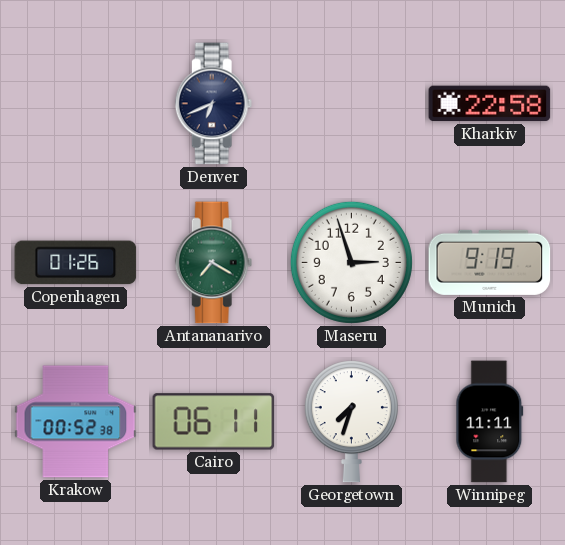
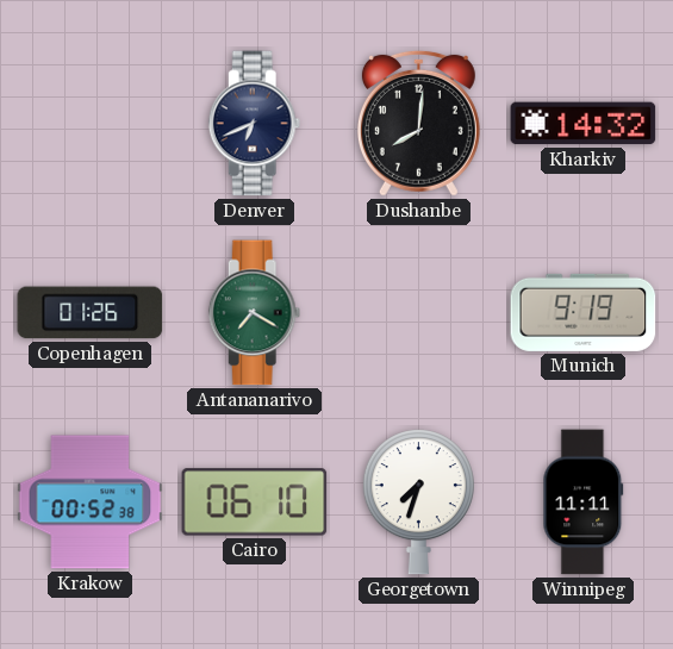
Dushanbe: none -> 8:01
Kharkiv: 22:58 -> 14:32
Maseru: 2:57 -> none
Cairo: 06:11 -> 06:10
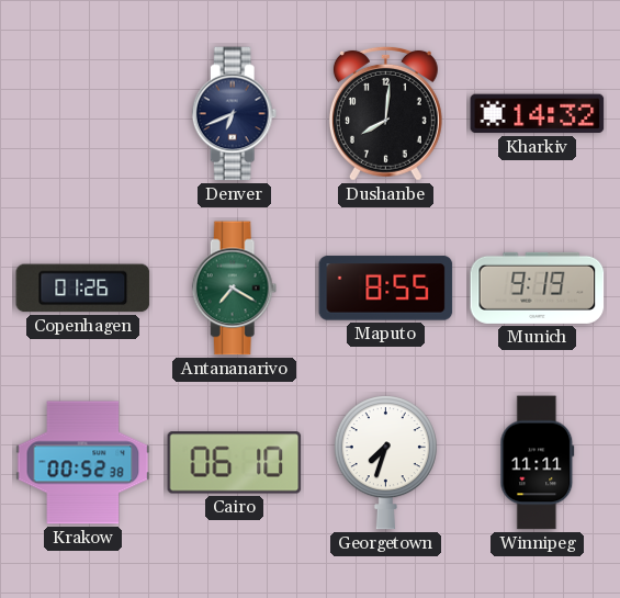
Maputo: none -> 8:55
